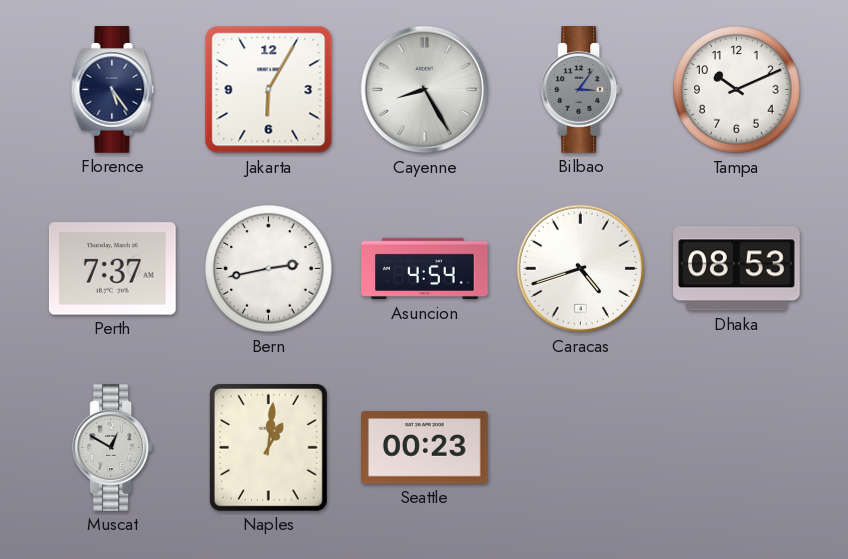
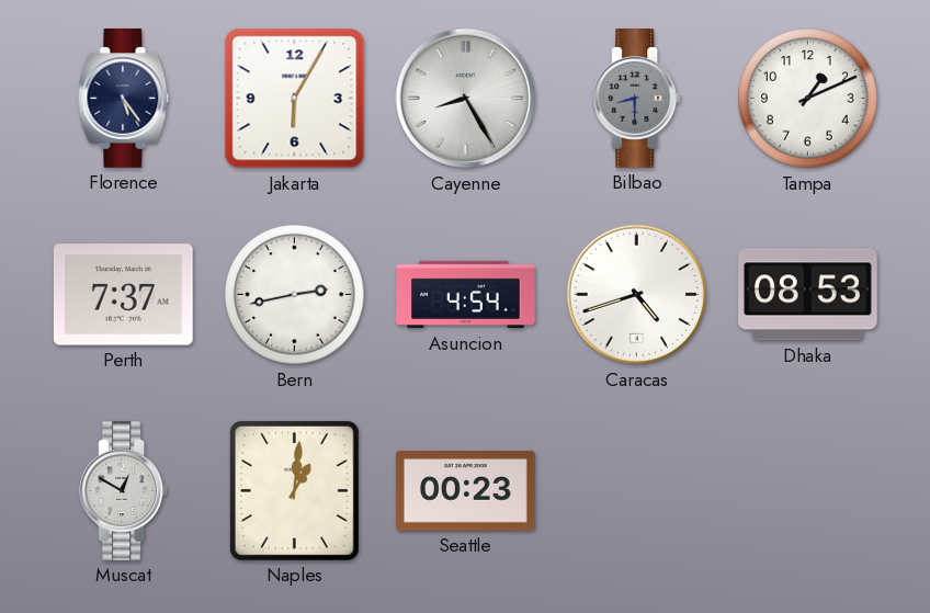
Bilbao: 3:06 -> 8:30
Tampa: 10:11 -> 1:11
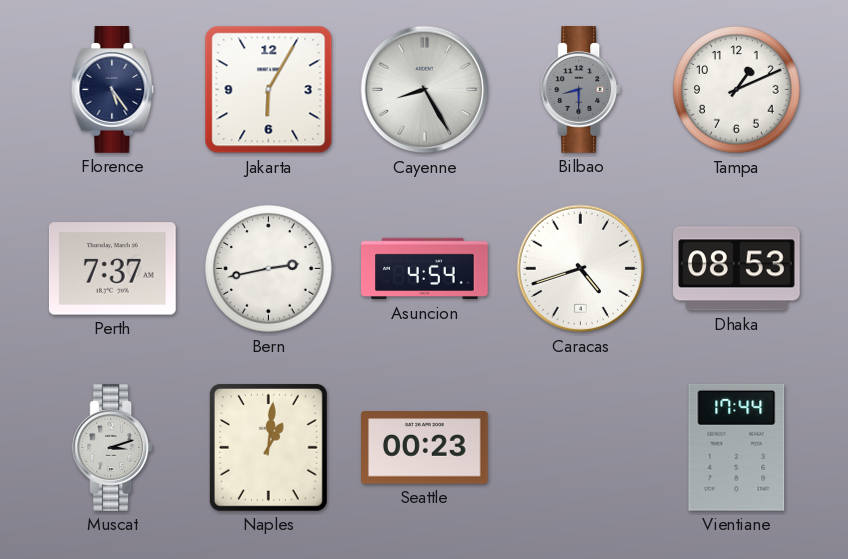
Muscat: 12:50 -> 3:12
Vientiane: none -> 17:44
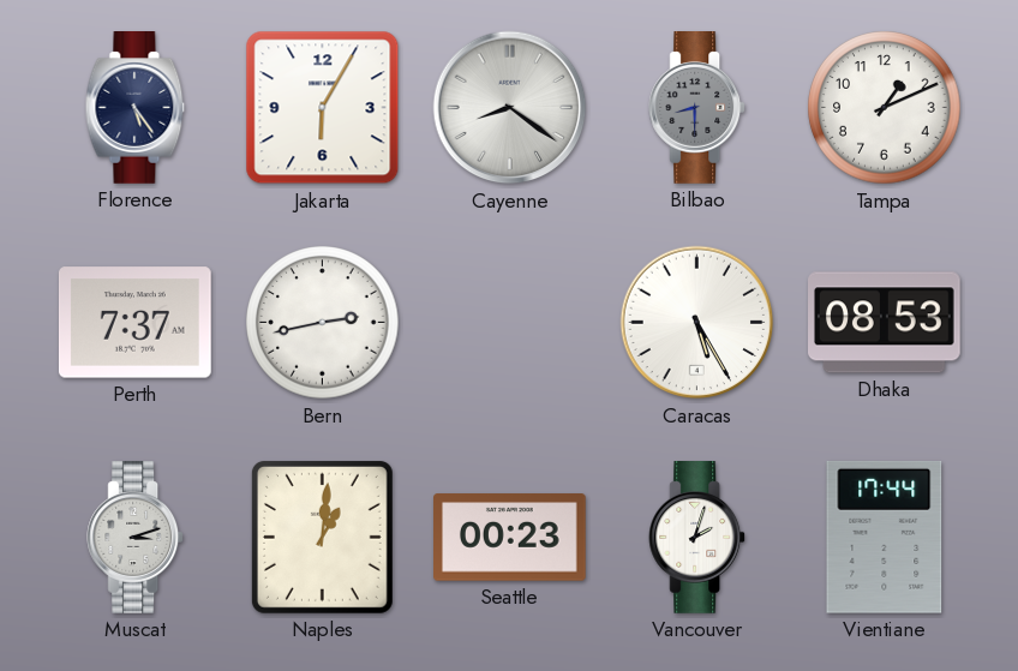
Cayenne: 8:25 -> 8:21
Asuncion: 4:54 -> none
Caracas: 4:42 -> 5:25
Vancouver: none -> 2:03
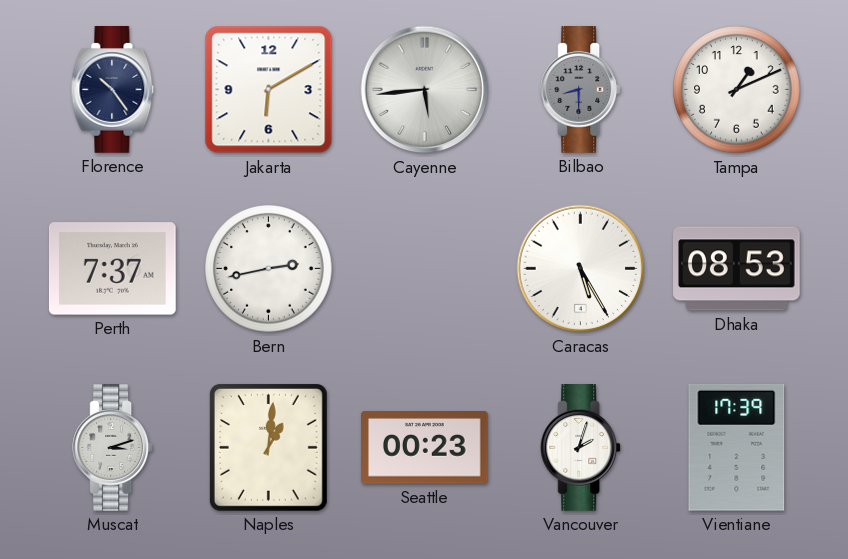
Florence: 5:24 -> 10:24
Jakarta: 6:05 -> 6:10
Cayenne: 8:21 -> 5:44
Vientiane: 17:44 -> 17:39
